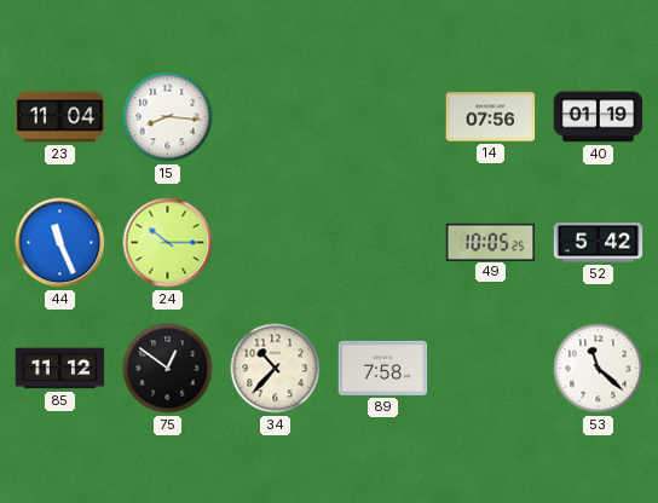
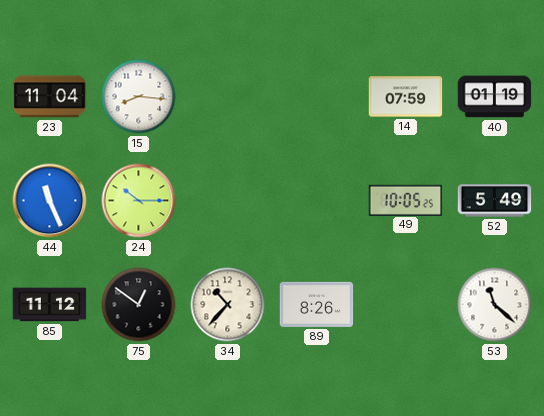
14: 07:56 -> 07:59
52: 5:42 -> 5:49
89: 7:58 -> 8:26
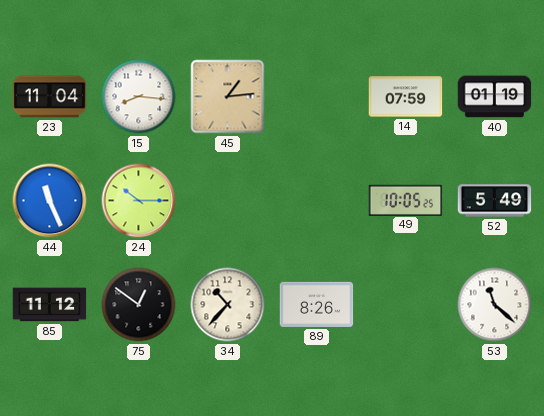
45: none -> 1:14
